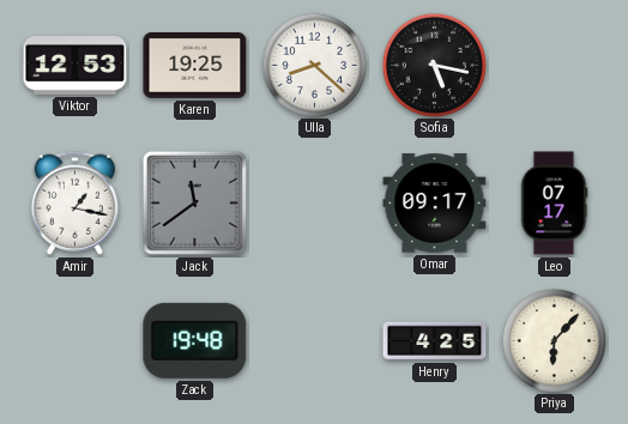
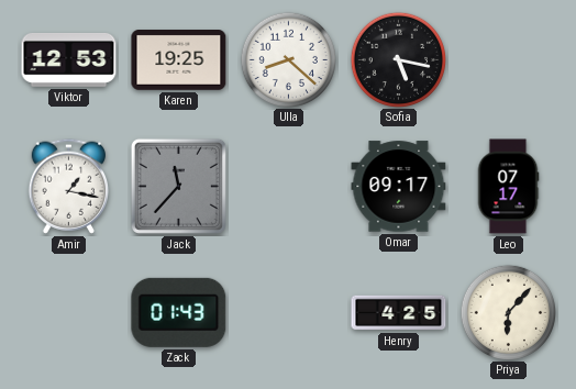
Jack: 11:39 -> 11:37
Zack: 19:48 -> 01:43
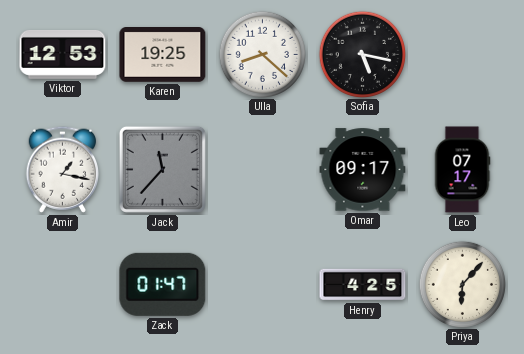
Zack: 01:43 -> 01:47
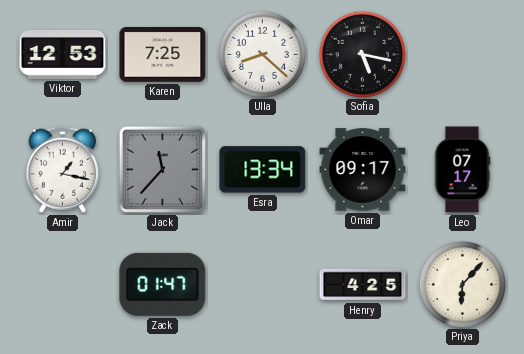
Karen: 19:25 -> 7:25
Esra: none -> 13:34
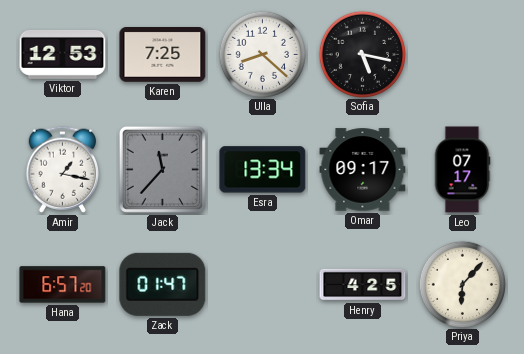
Hana: none -> 6:57
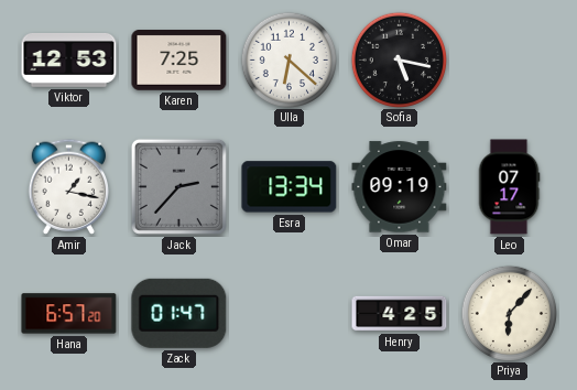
Ulla: 8:22 -> 6:22
Jack: 11:37 -> 2:37
Omar: 09:17 -> 09:19
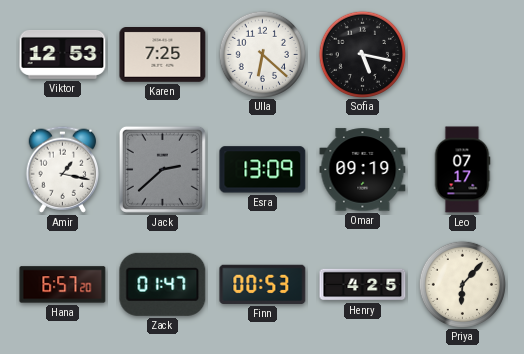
Jack: 2:37 -> 2:38
Esra: 13:34 -> 13:09
Finn: none -> 00:53
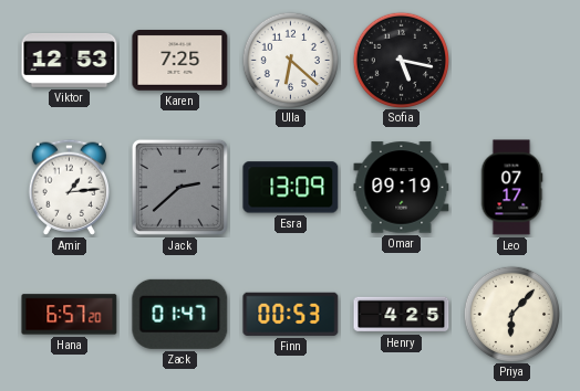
Amir: 1:17 -> 1:14
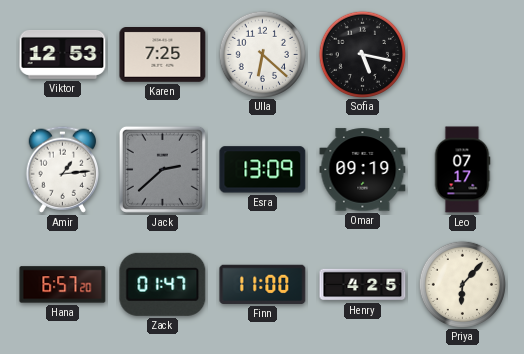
Finn: 00:53 -> 11:00
